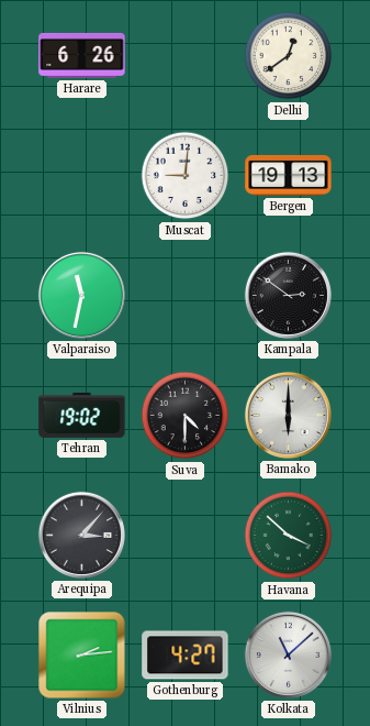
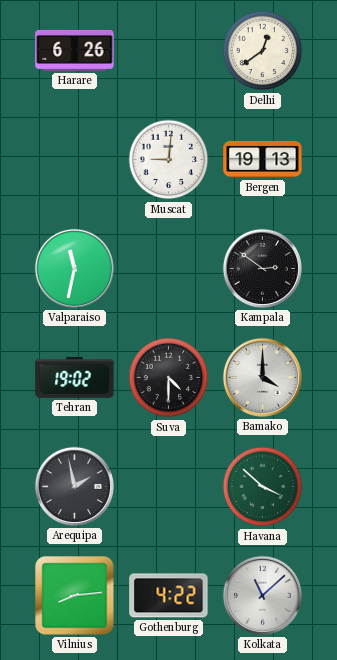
Bamako: 6:00 -> 4:00
Arequipa: 3:07 -> 1:58
Vilnius: 2:14 -> 8:14
Gothenburg: 4:27 -> 4:22
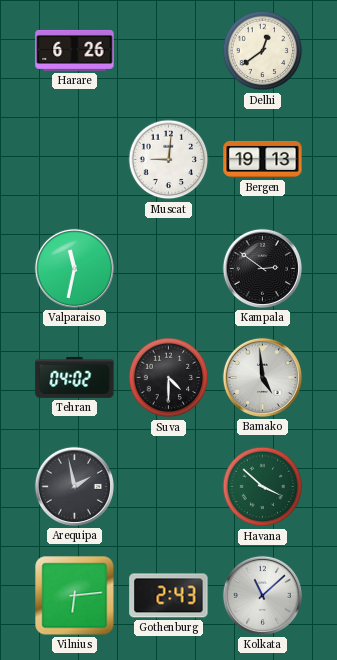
Tehran: 19:02 -> 04:02
Bamako: 4:00 -> 4:59
Vilnius: 8:14 -> 6:14
Gothenburg: 4:22 -> 2:43
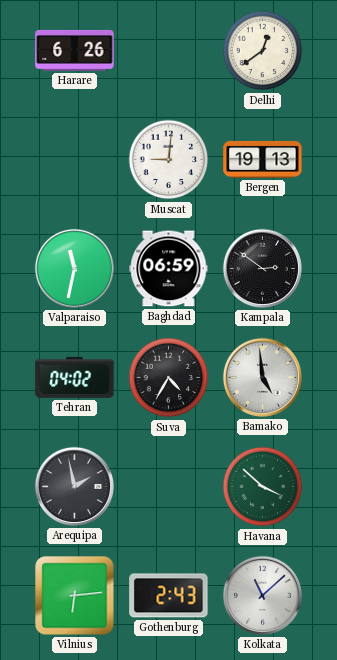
Baghdad: none -> 06:59
Suva: 4:30 -> 4:35
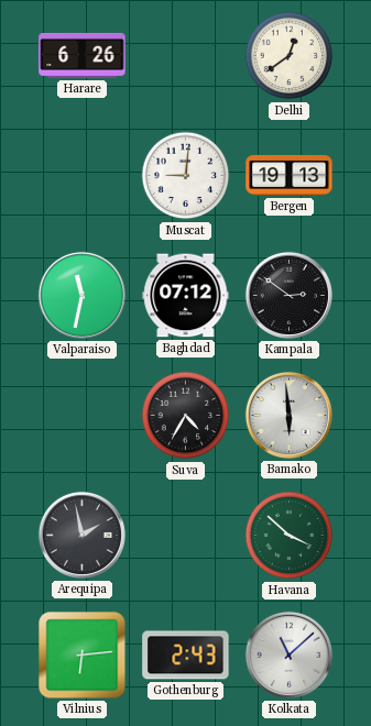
Baghdad: 06:59 -> 07:12
Tehran: 04:02 -> none
Bamako: 4:59 -> 5:59
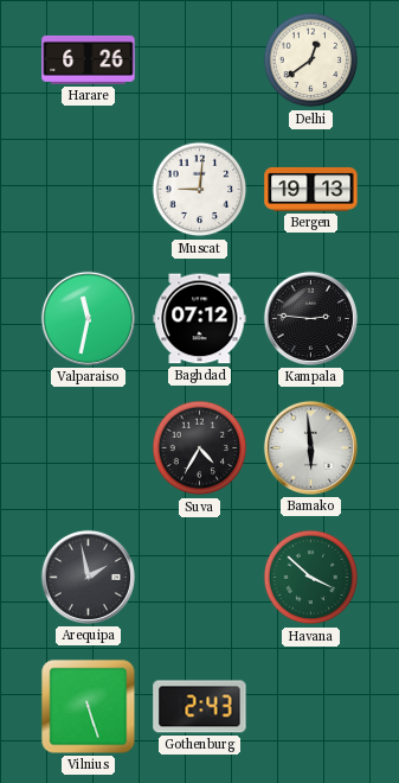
Kampala: 2:51 -> 2:46
Vilnius: 6:14 -> 5:27
Kolkata: 11:08 -> none
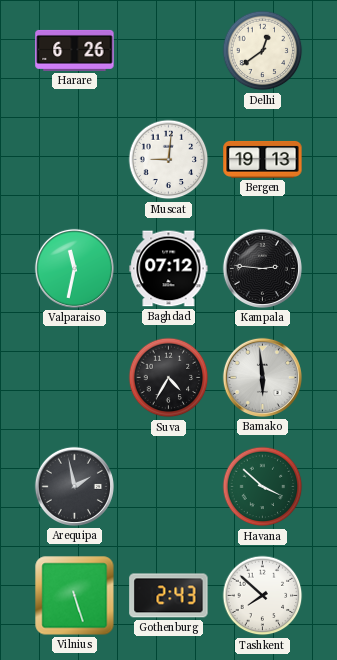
Tashkent: none -> 7:52
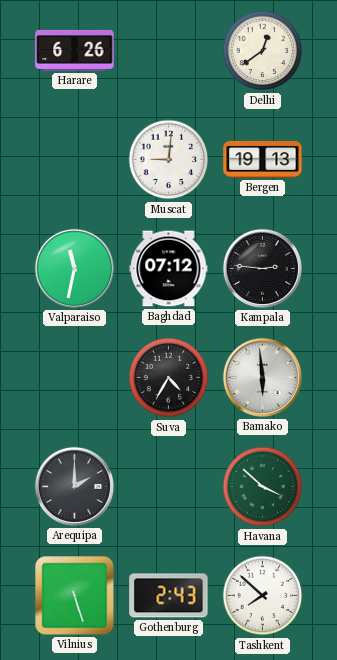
Arequipa: 1:58 -> 2:00
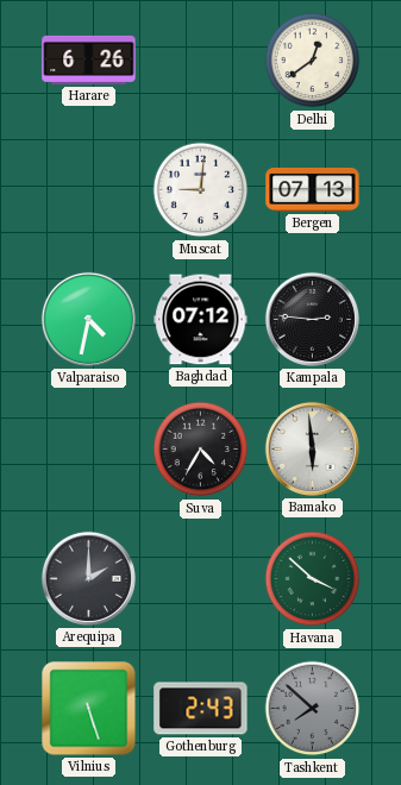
Bergen: 19:13 -> 07:13
Valparaiso: 11:32 -> 4:32
Tashkent dial: white -> grey
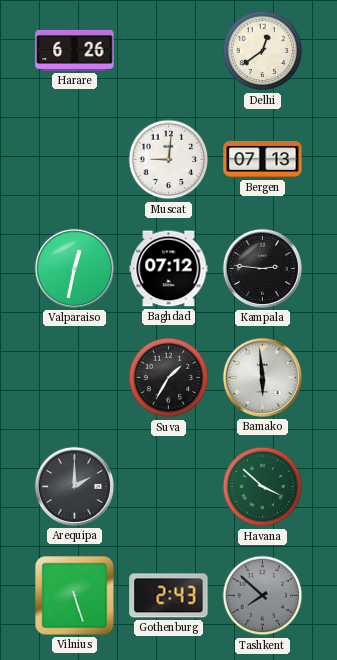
Valparaiso: 4:32 -> 12:32
Suva: 4:35 -> 1:35
